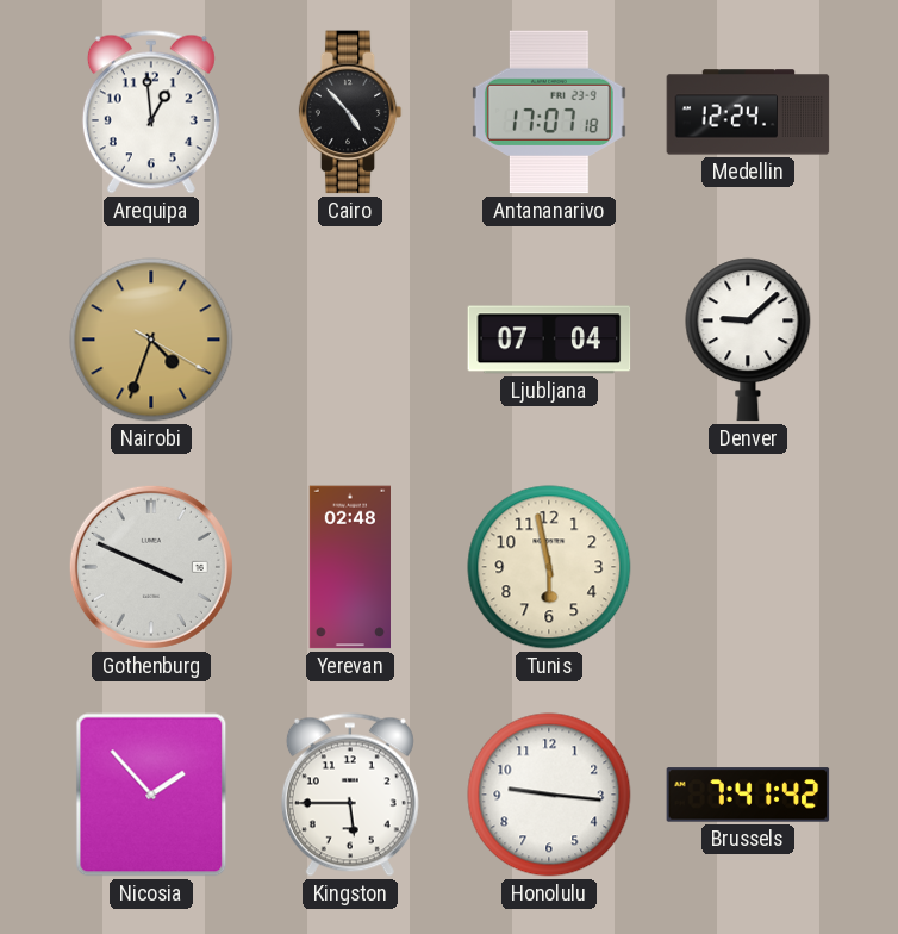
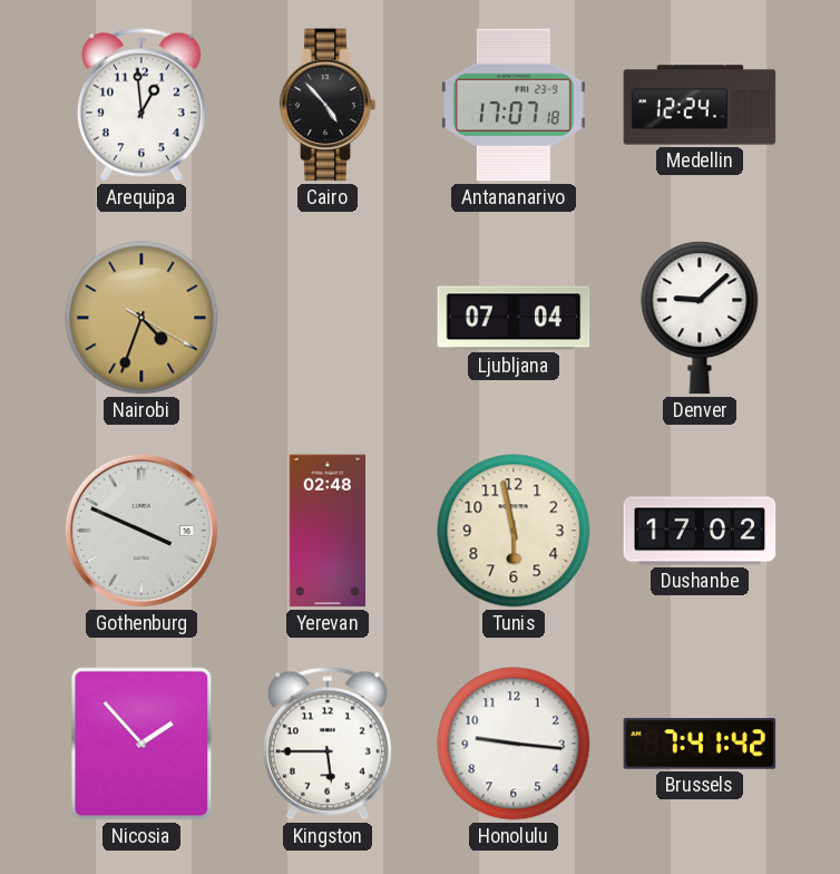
Dushanbe: none -> 17:02
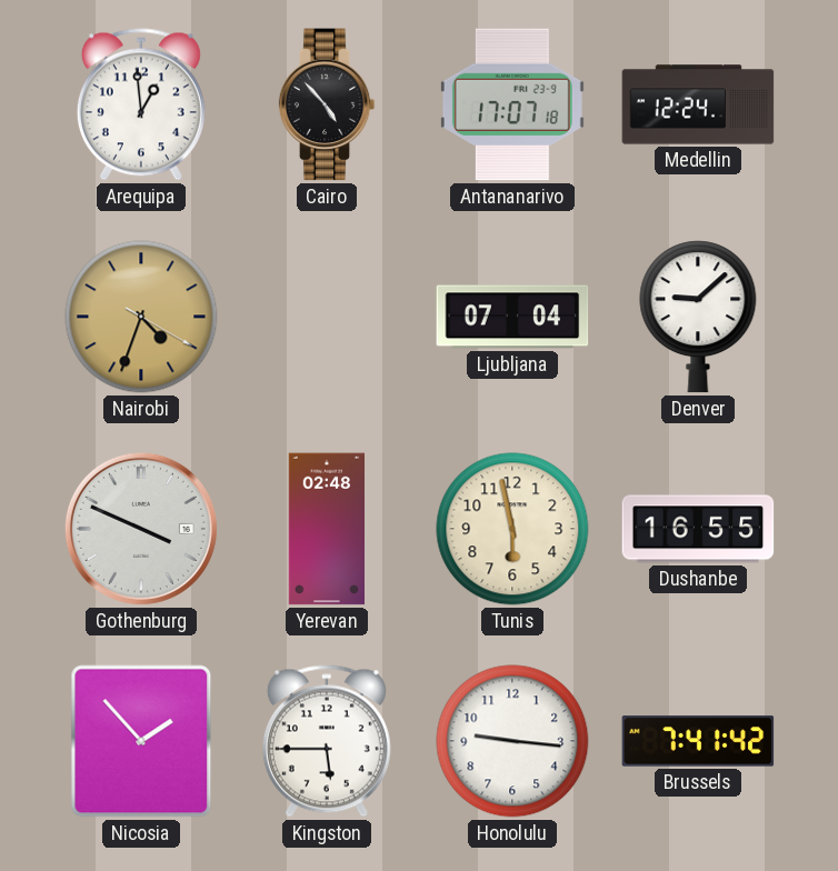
Dushanbe: 17:02 -> 16:55
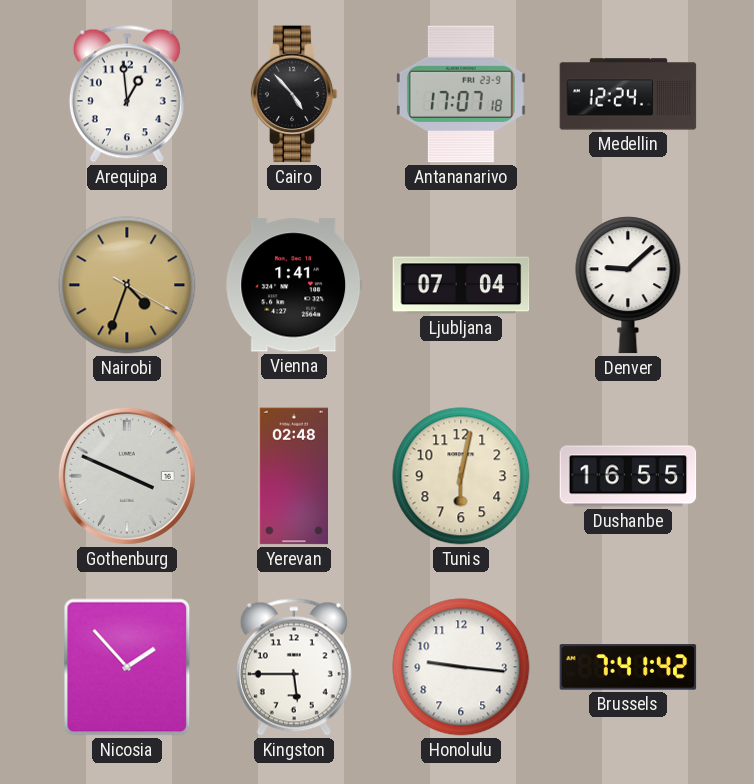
Vienna: none -> 1:41
Tunis: 5:58 -> 6:02
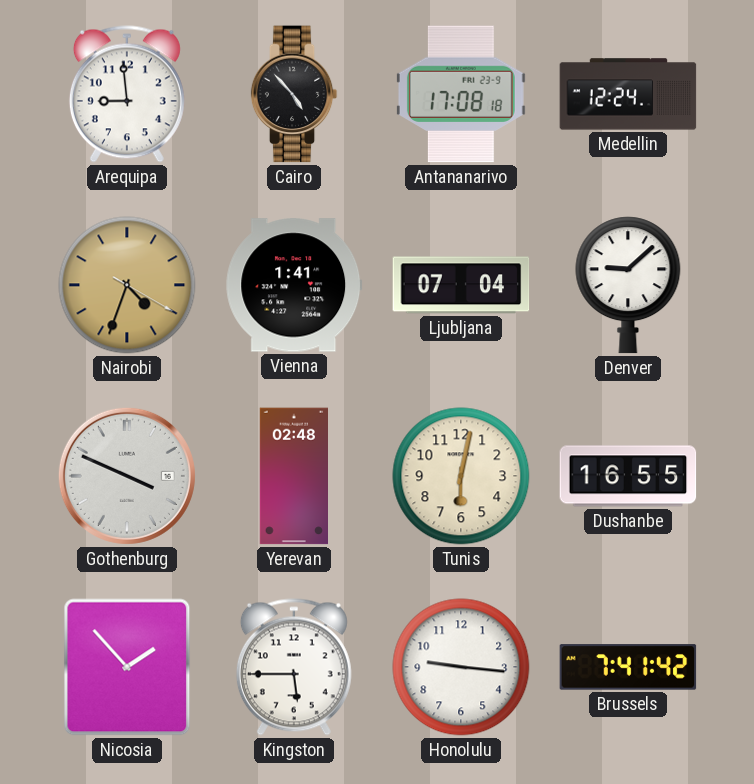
Arequipa: 12:59 -> 8:59
Antananarivo: 17:07 -> 17:08
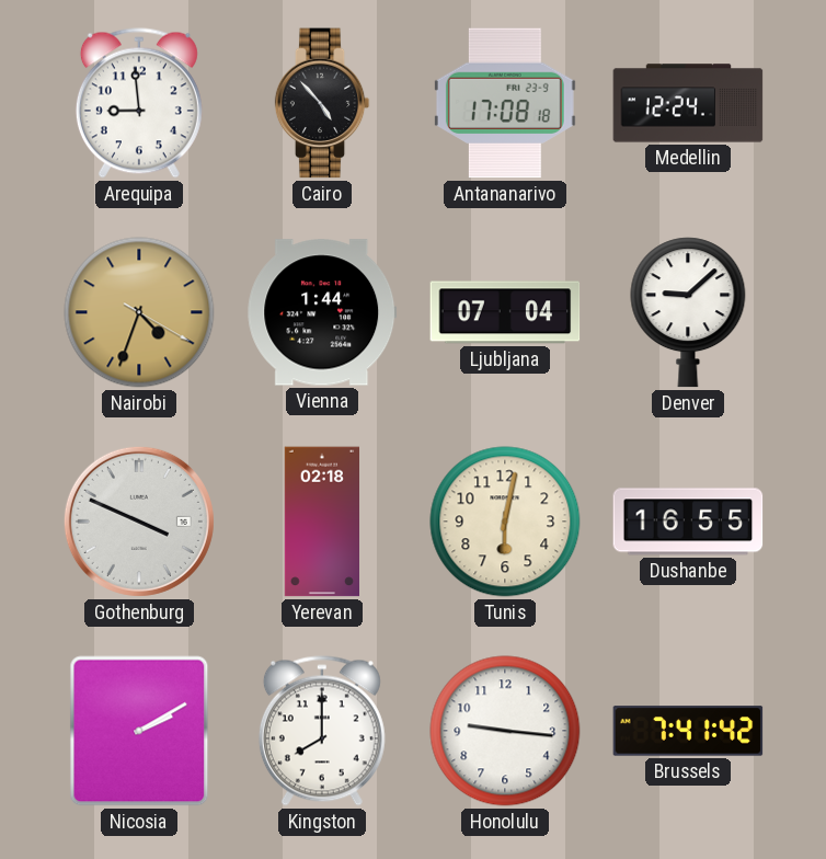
Vienna: 1:41 -> 1:44
Yerevan: 02:48 -> 02:18
Nicosia: 1:53 -> 2:10
Kingston: 5:45 -> 8:00
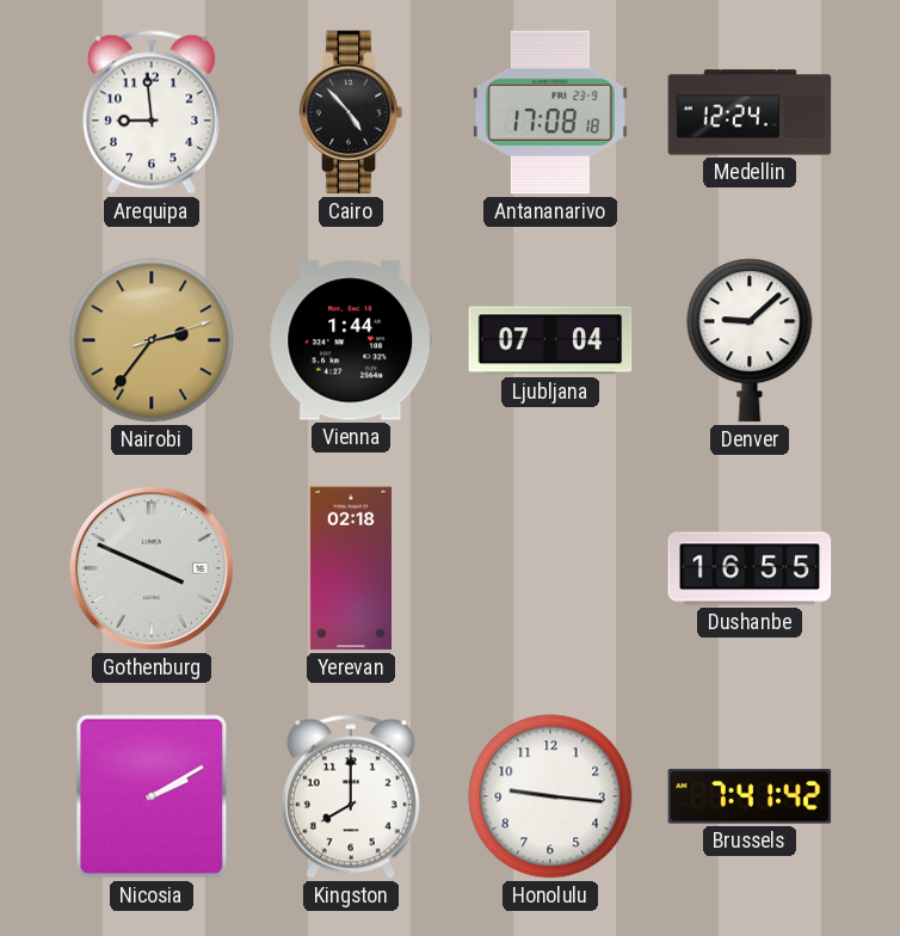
Nairobi: 4:33 -> 2:36
Tunis: 6:02 -> none
